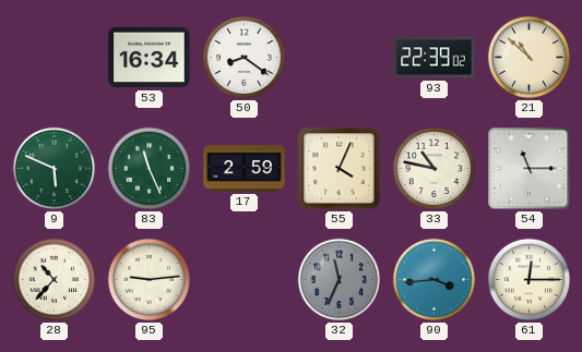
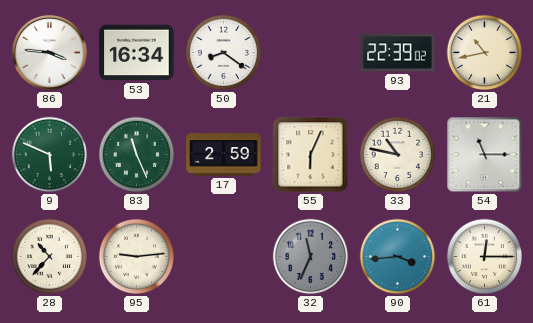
86: none -> 3:46
21: 10:52 -> 10:43
55: 4:04 -> 6:04
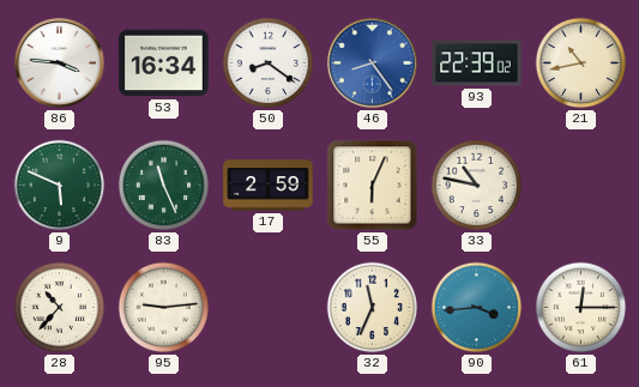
46: none -> 8:24
54: 11:15 -> none
32 dial: grey -> cream
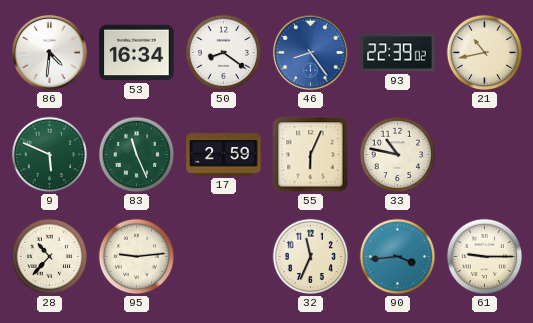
86: 3:46 -> 4:31
61: 12:15 -> 9:15
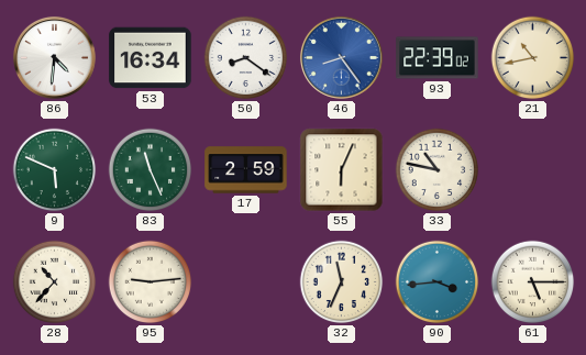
61: 9:15 -> 5:15
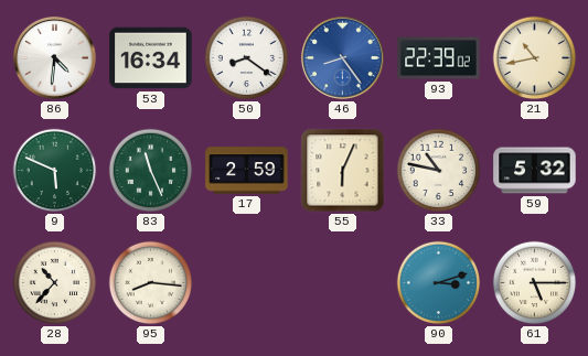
59: none -> 5:32
95: 9:14 -> 8:16
32: 11:34 -> none
90: 3:44 -> 3:12
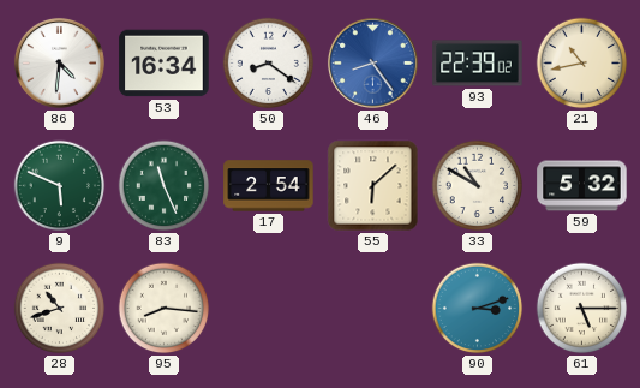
17: 2:59 -> 2:54
55: 6:04 -> 6:08
33: 10:47 -> 10:50
28: 10:37 -> 10:42
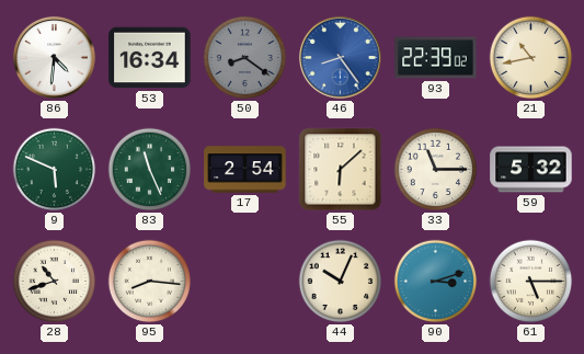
50 dial: white -> grey
33: 10:50 -> 11:15
44: none -> 10:04
